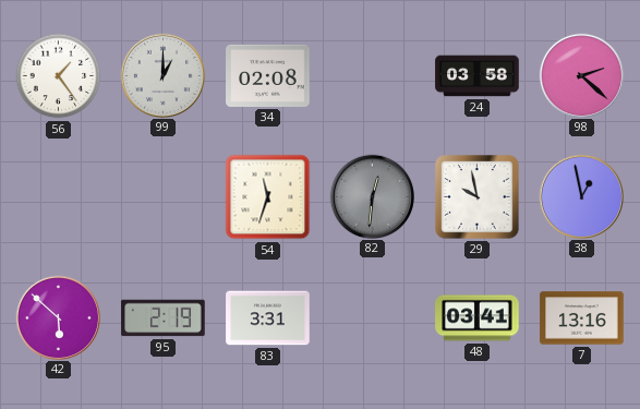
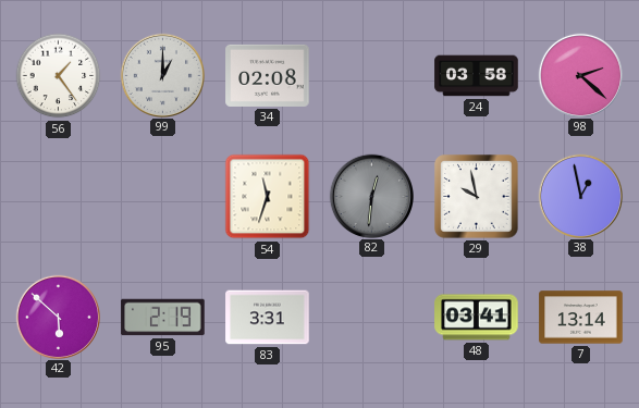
7: 13:16 -> 13:14
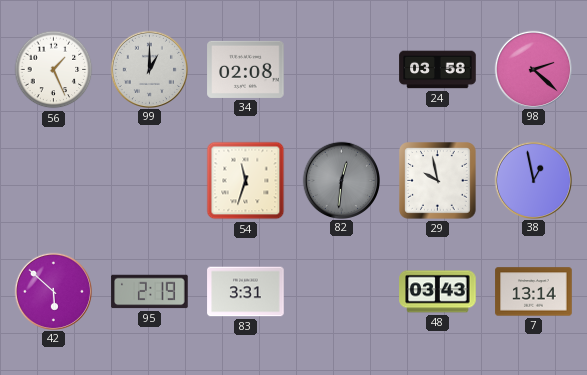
56: 1:24 -> 1:26
48: 03:41 -> 03:43
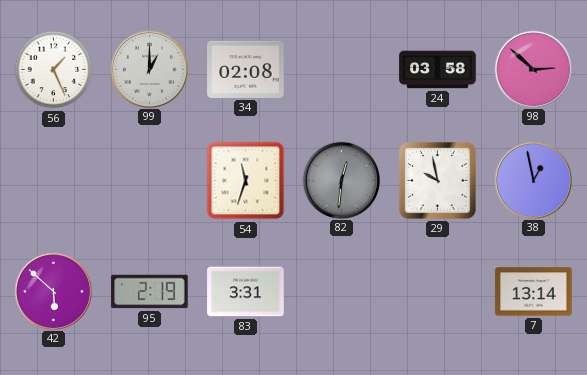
98: 2:22 -> 2:52
48: 03:43 -> none
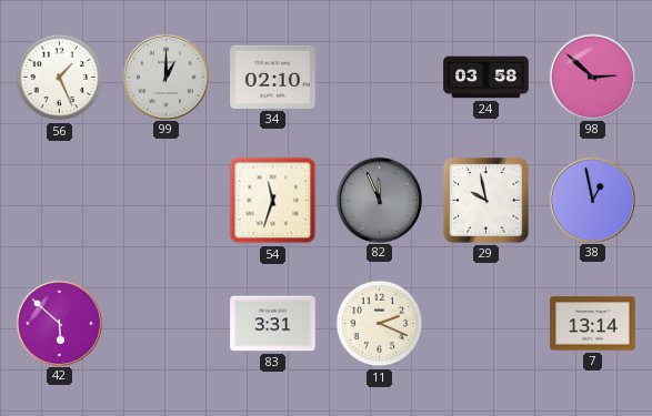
34: 02:08 -> 02:10
82: 12:31 -> 11:56
95: 2:19 -> none
11: none -> 2:19
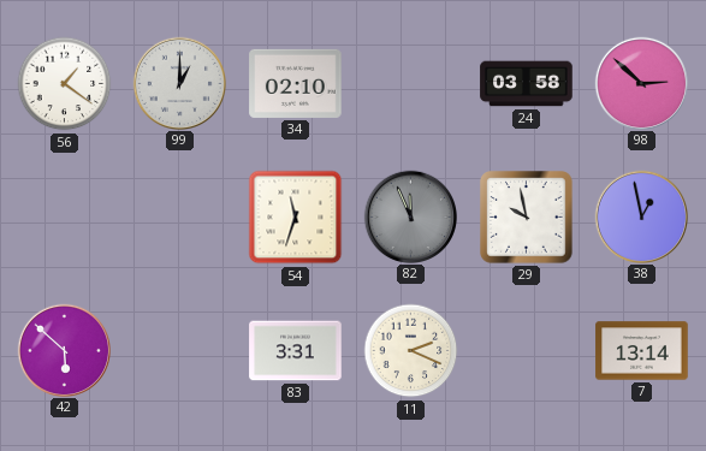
56: 1:26 -> 1:21
